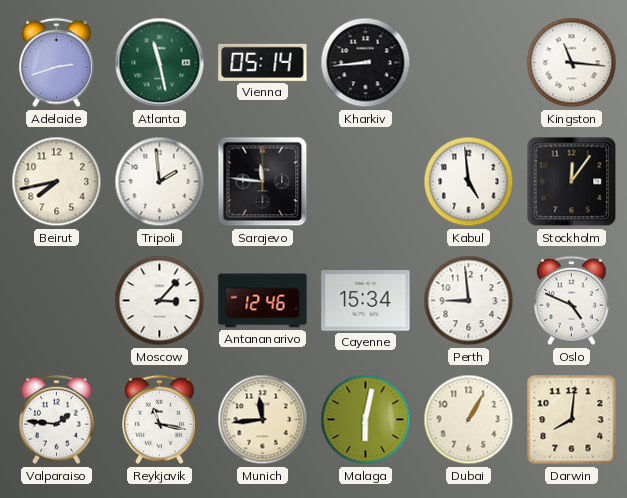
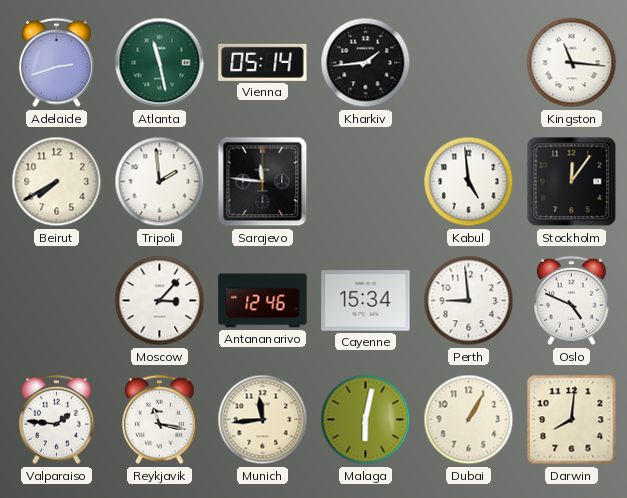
Kharkiv: 8:44 -> 1:44
Beirut: 7:43 -> 7:40
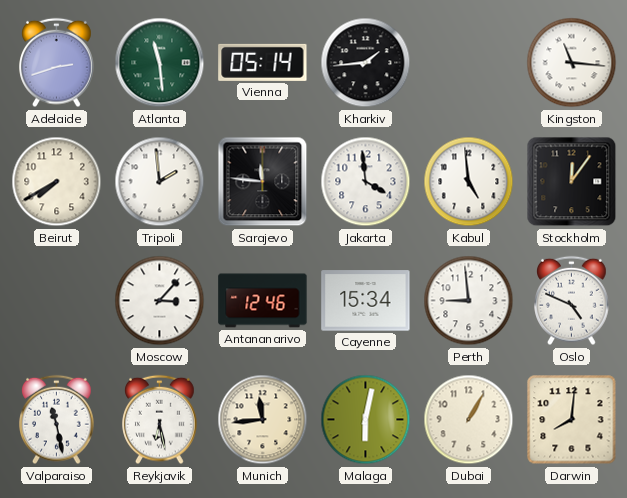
Atlanta: 11:28 -> 11:29
Jakarta: none -> 3:59
Valparaiso: 1:46 -> 11:28
Reykjavik: 11:17 -> 6:28
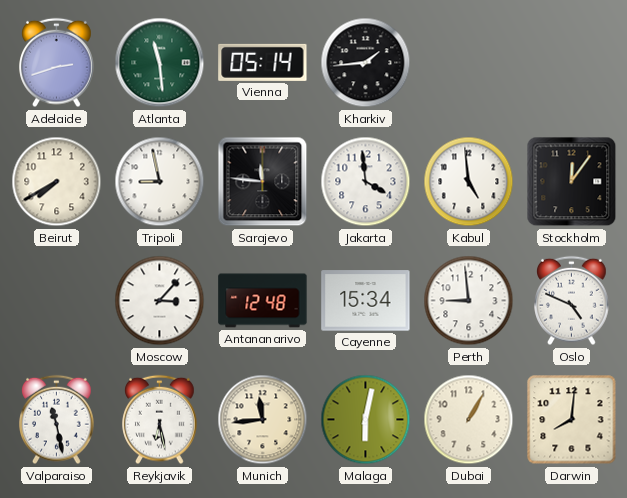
Kingston: 11:16 -> none
Tripoli: 1:59 -> 8:58
Antananarivo: 12:46 -> 12:48
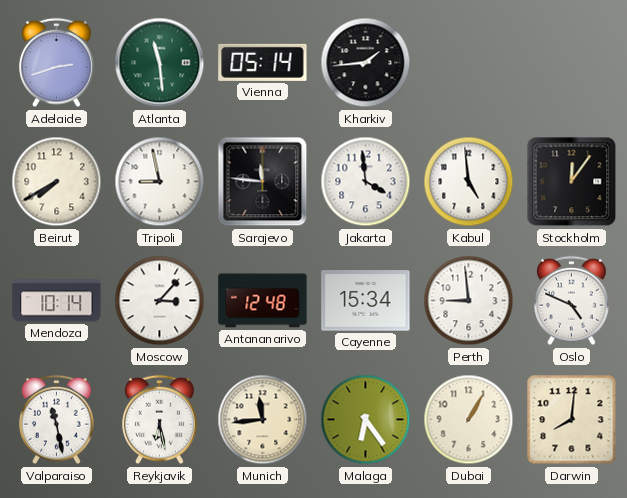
Mendoza: none -> 10:14
Malaga: 6:02 -> 6:24
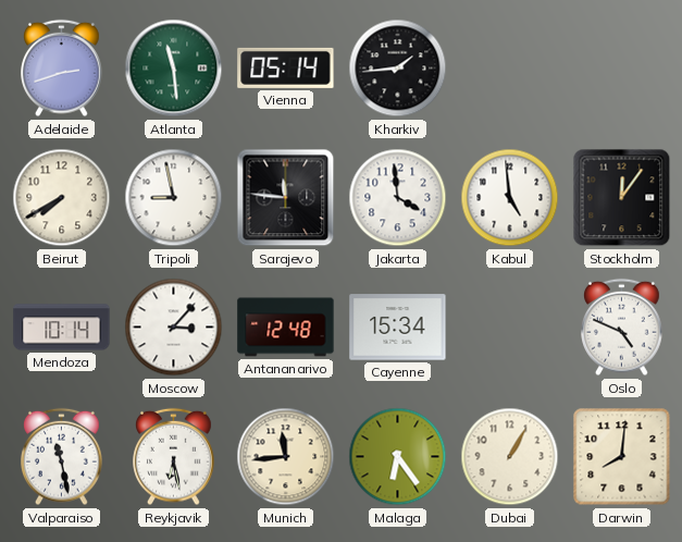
Perth: 8:59 -> none
